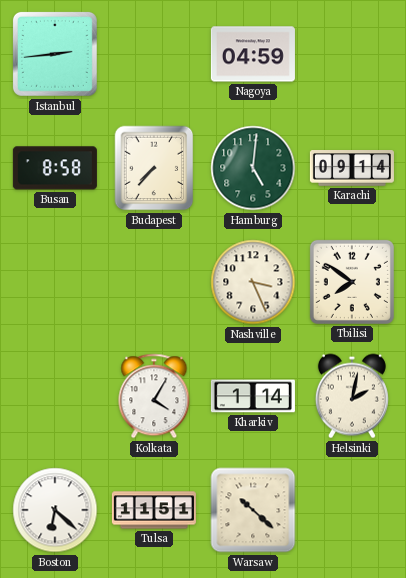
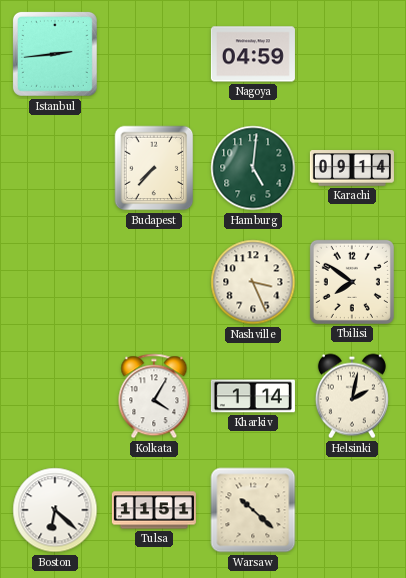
Busan: 8:58 -> none
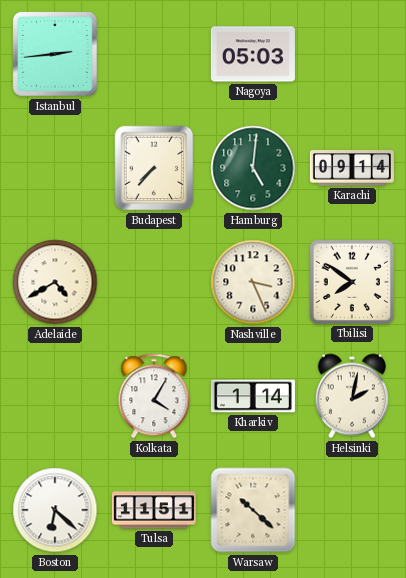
Nagoya: 04:59 -> 05:03
Adelaide: none -> 4:40
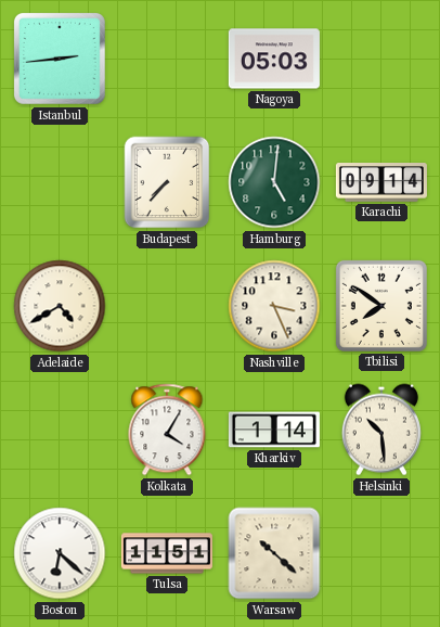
Helsinki: 2:02 -> 10:29
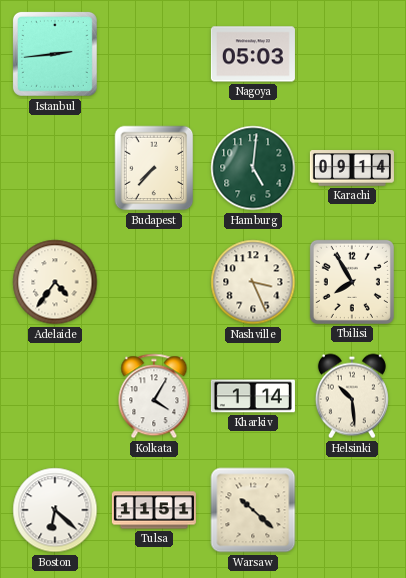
Adelaide: 4:40 -> 4:36
Tbilisi: 7:51 -> 7:55
